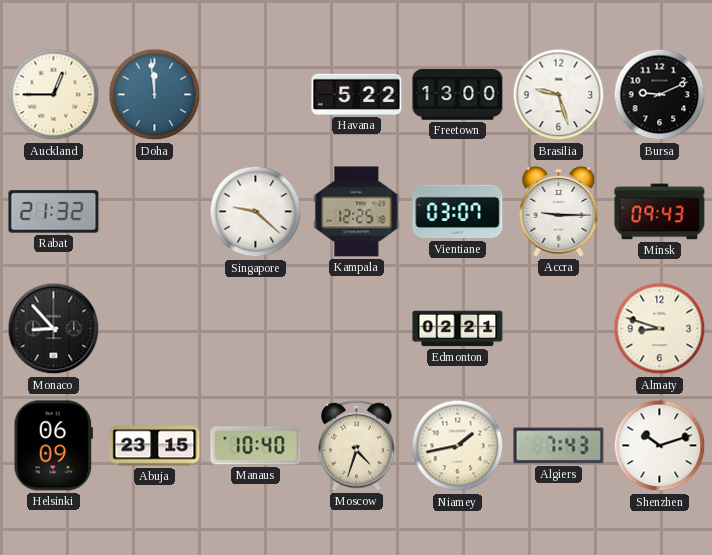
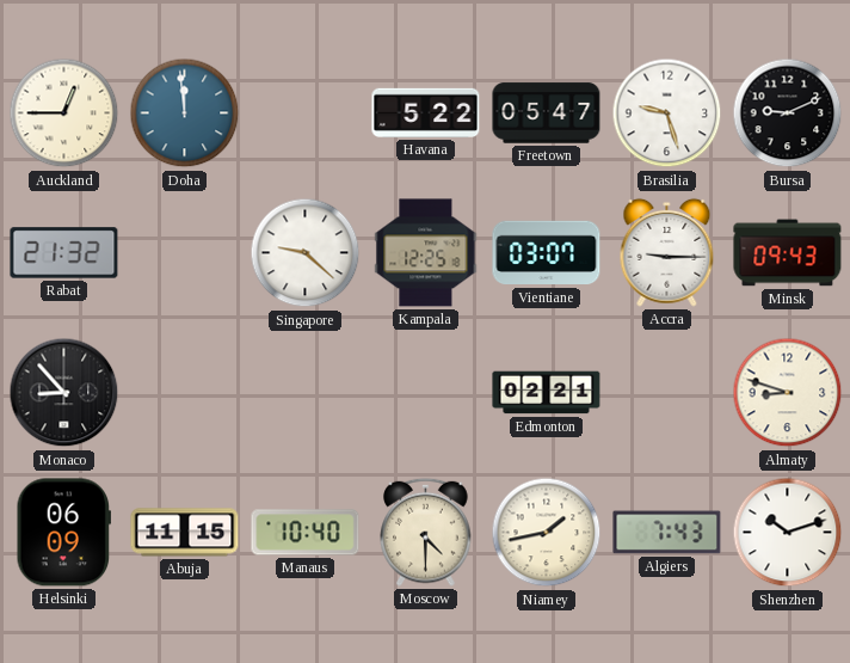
Freetown: 13:00 -> 05:47
Abuja: 23:15 -> 11:15
Moscow: 4:33 -> 4:30
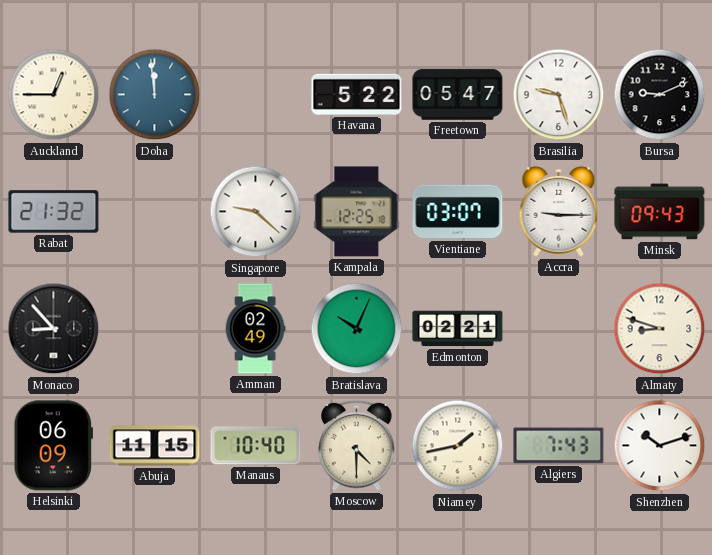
Amman: none -> 02:49
Bratislava: none -> 10:04
